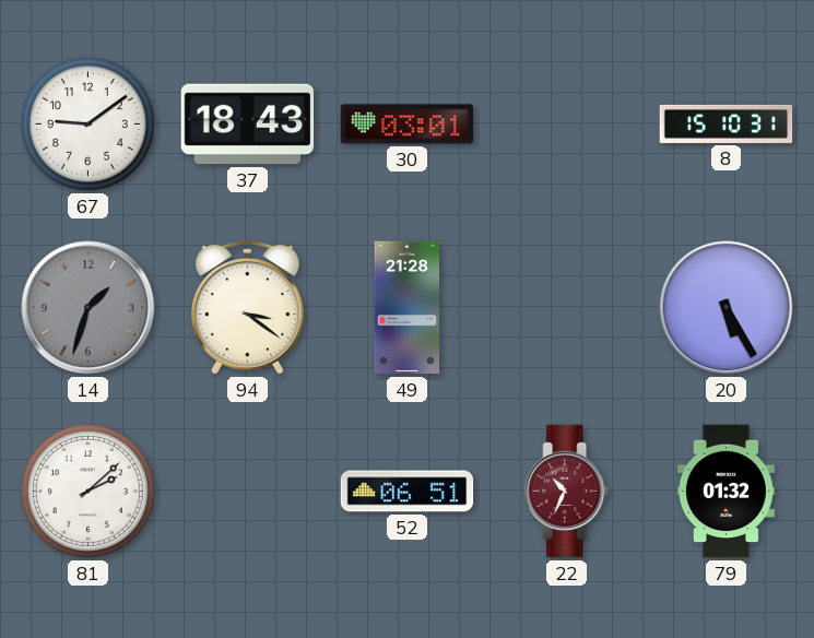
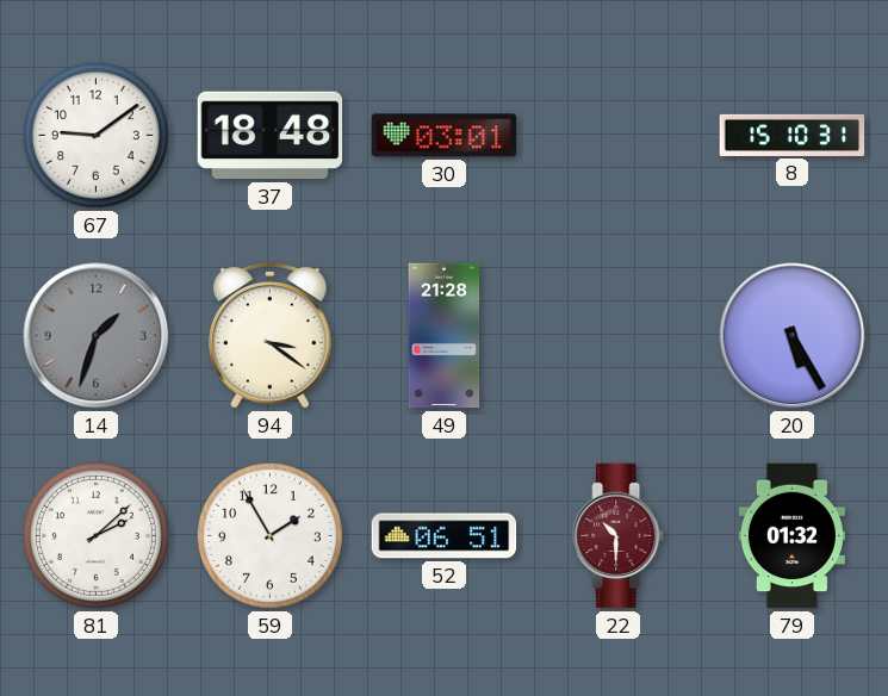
37: 18:43 -> 18:48
59: none -> 1:55
22: 10:34 -> 10:30
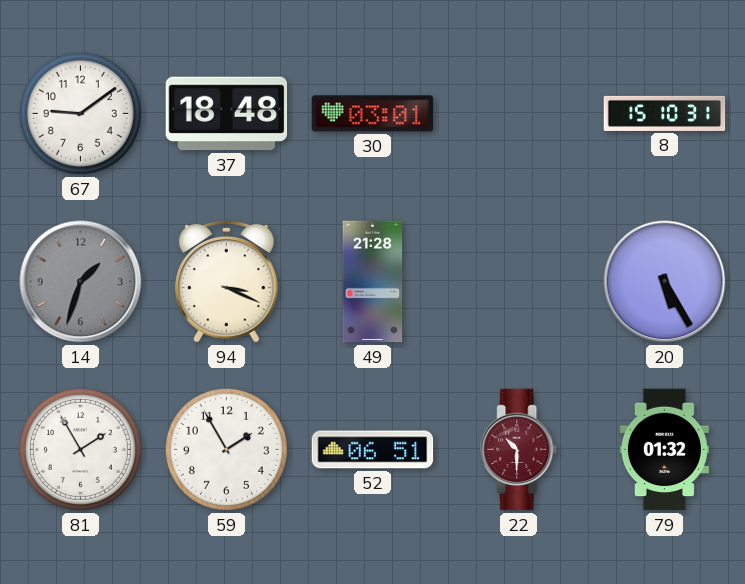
94: 3:21 -> 3:19
81: 2:08 -> 1:55
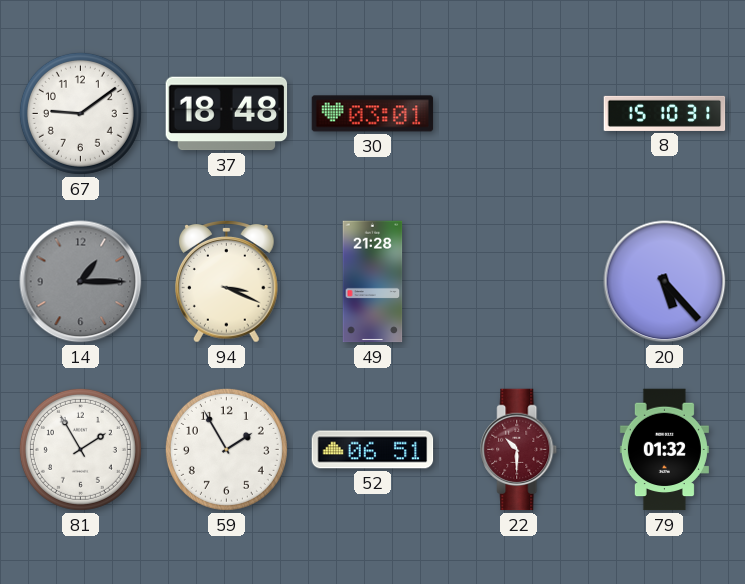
14: 1:33 -> 1:15
20: 5:25 -> 5:23
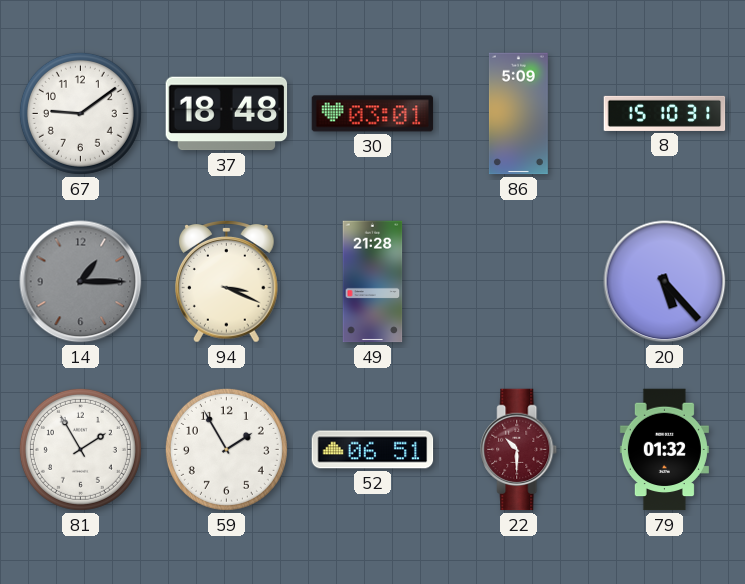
86: none -> 5:09
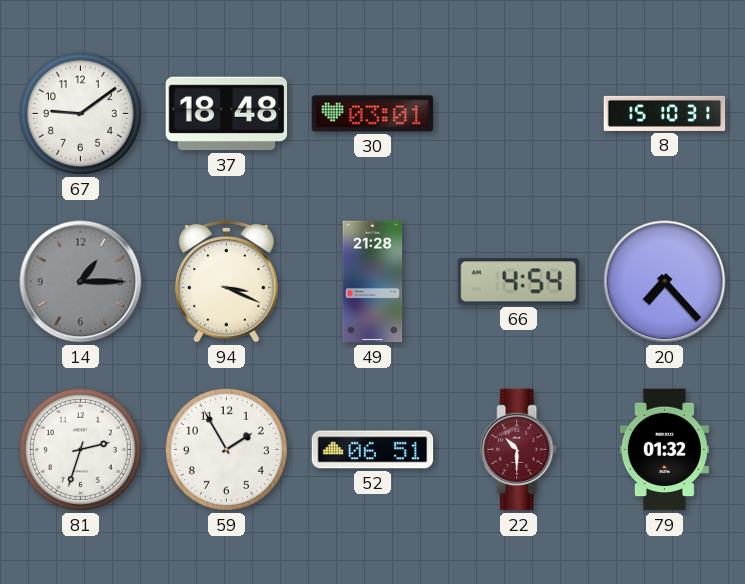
86: 5:09 -> none
66: none -> 4:54
20: 5:23 -> 7:23
81: 1:55 -> 2:33
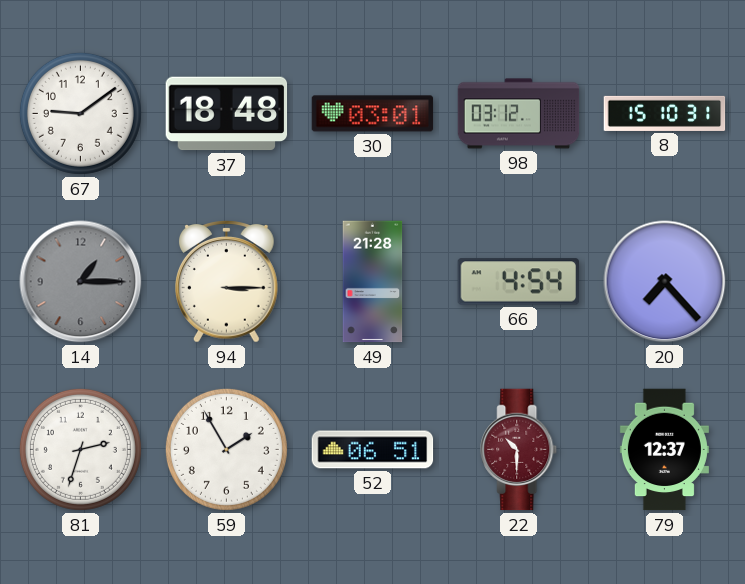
98: none -> 03:12
94: 3:19 -> 3:15
79: 01:32 -> 12:37
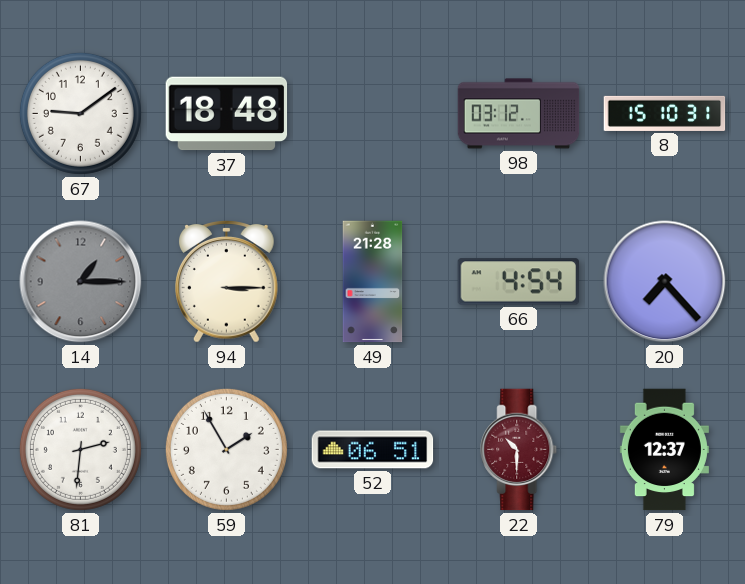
30: 03:01 -> none
81: 2:33 -> 2:31
